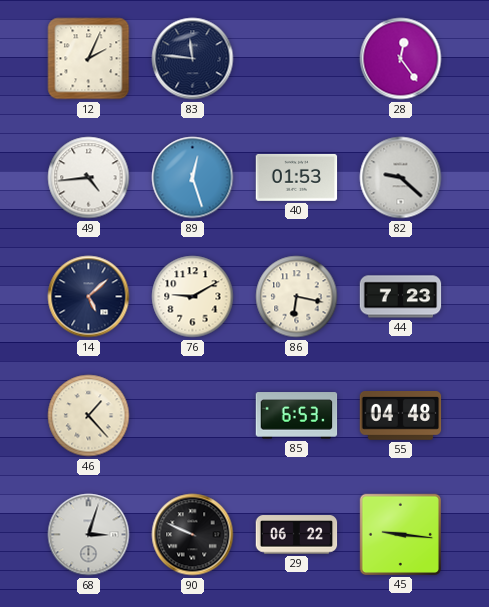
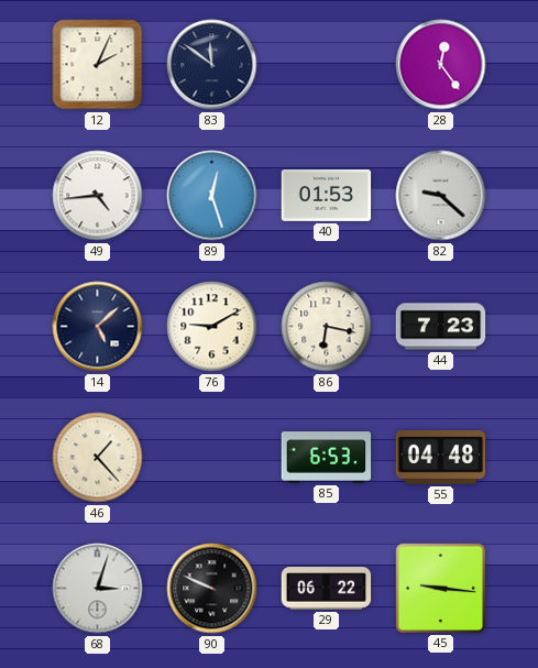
83: 11:46 -> 11:51
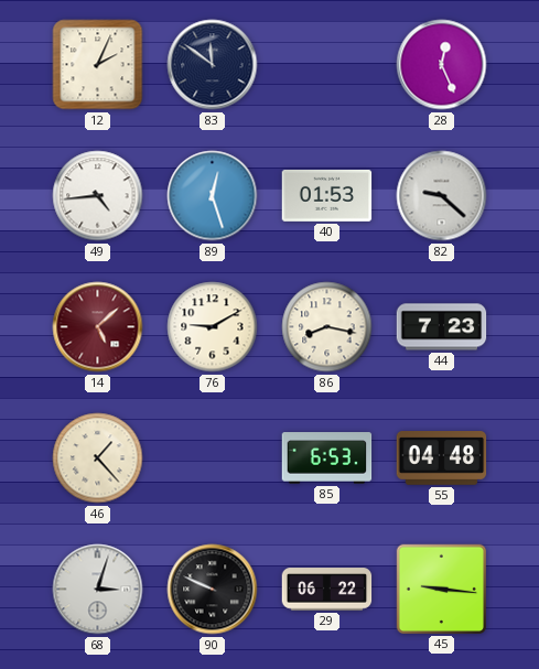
28: 12:24 -> 12:26
14 dial: navy -> burgundy
86: 6:17 -> 8:17
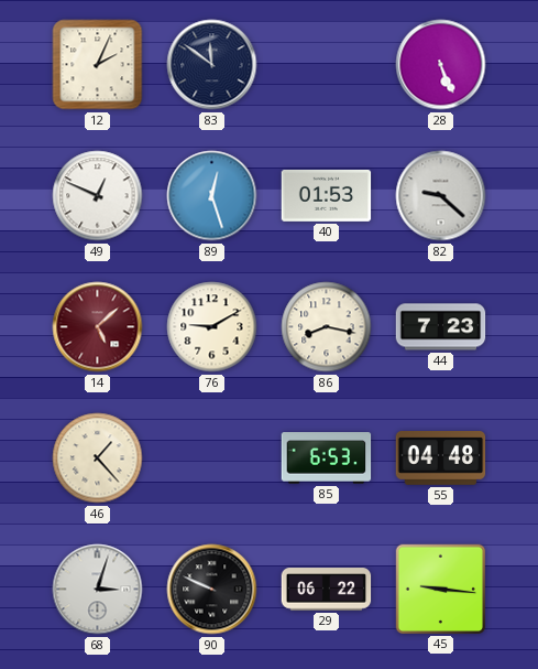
28: 12:26 -> 5:26
49: 4:44 -> 12:49
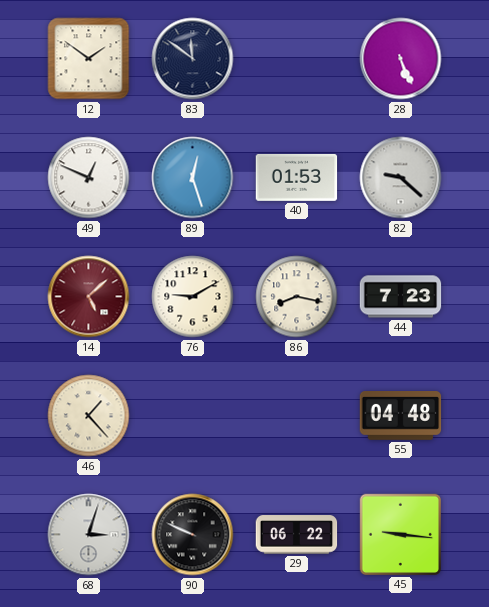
12: 2:04 -> 1:51
85: 6:53 -> none
